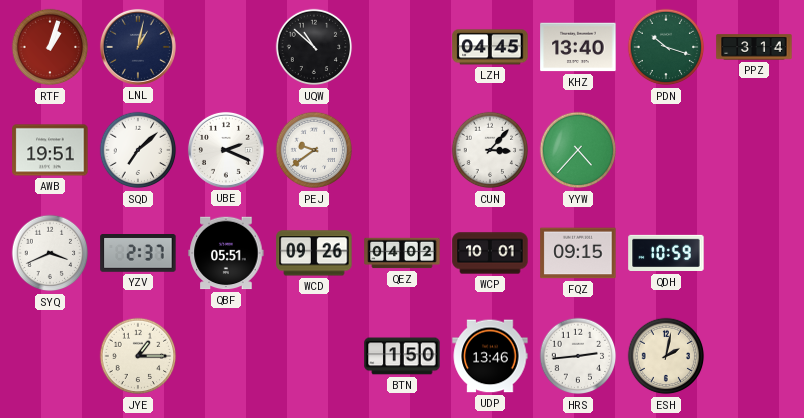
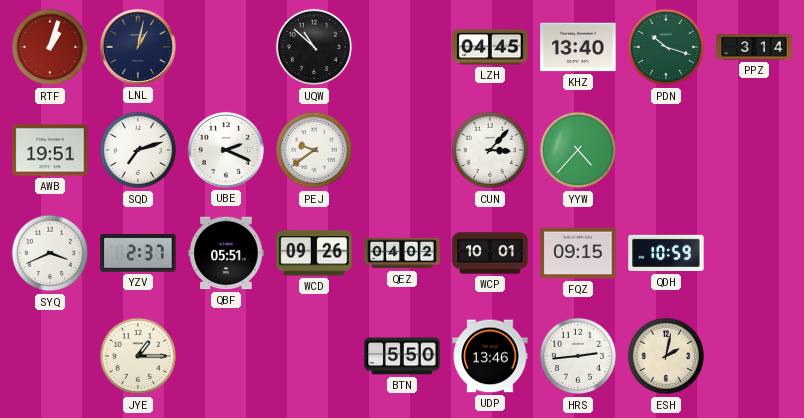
SQD: 7:08 -> 7:12
BTN: 1:50 -> 5:50
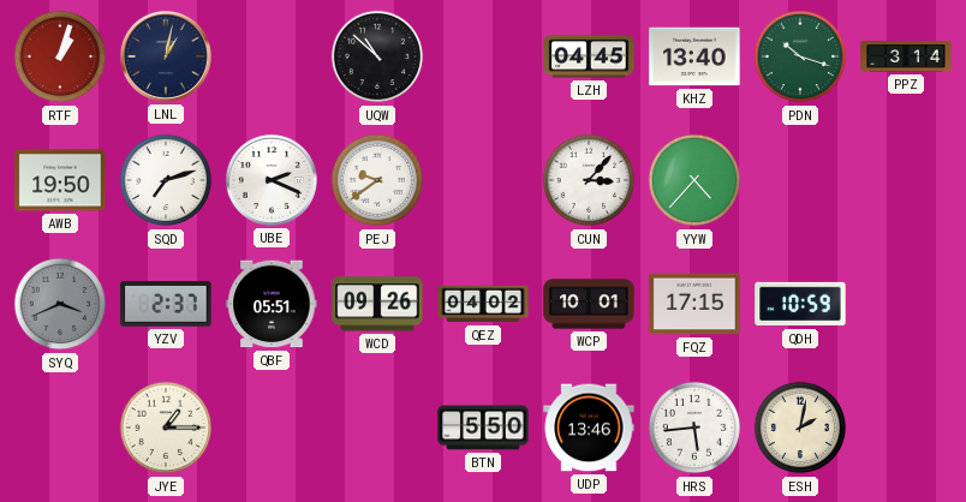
AWB: 19:51 -> 19:50
SYQ dial: white -> grey
FQZ: 09:15 -> 17:15
HRS: 2:44 -> 5:44
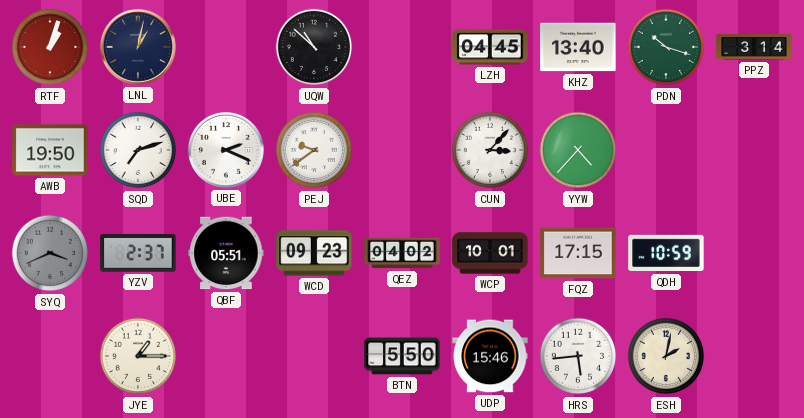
WCD: 09:26 -> 09:23
UDP: 13:46 -> 15:46
